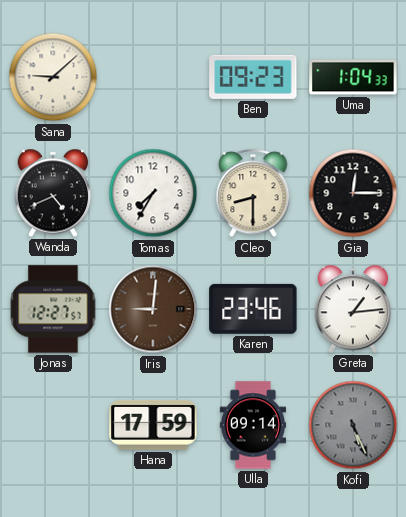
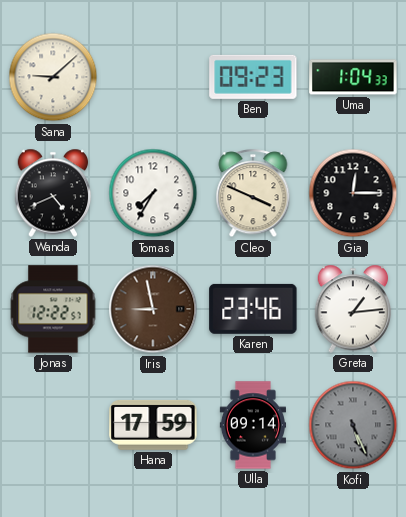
Cleo: 8:30 -> 3:49
Jonas: 12:27 -> 12:22
Iris: 9:01 -> 8:58
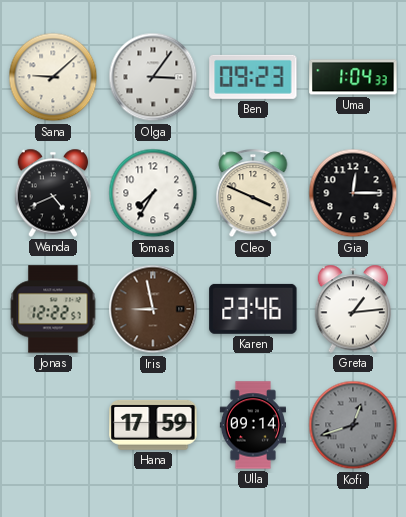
Olga: none -> 3:06
Kofi: 5:26 -> 12:42
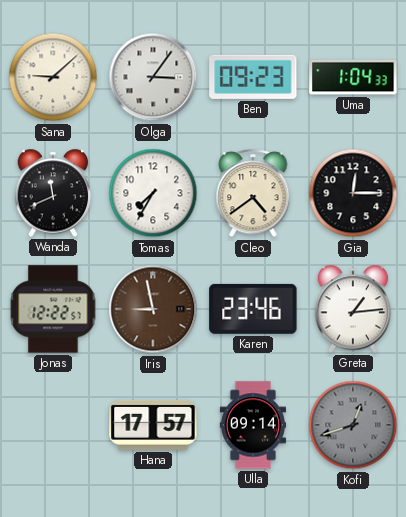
Wanda: 4:41 -> 11:41
Cleo: 3:49 -> 4:39
Hana: 17:59 -> 17:57
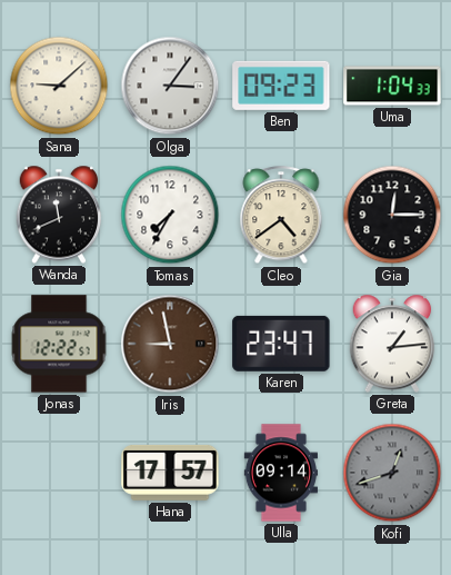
Karen: 23:46 -> 23:47
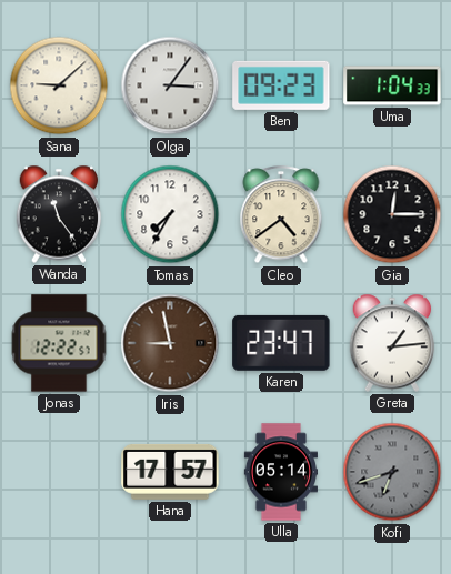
Wanda: 11:41 -> 11:24
Ulla: 09:14 -> 05:14
Kofi: 12:42 -> 6:42
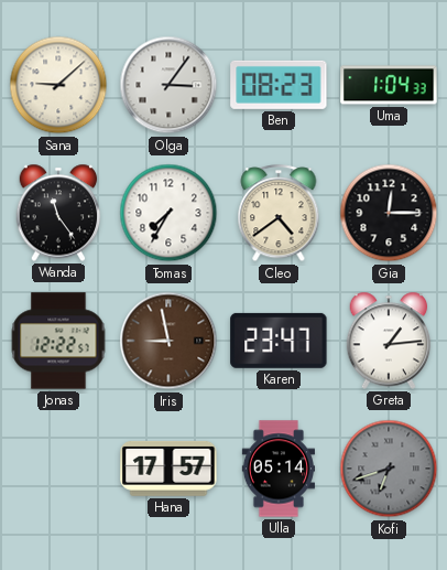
Ben: 09:23 -> 08:23
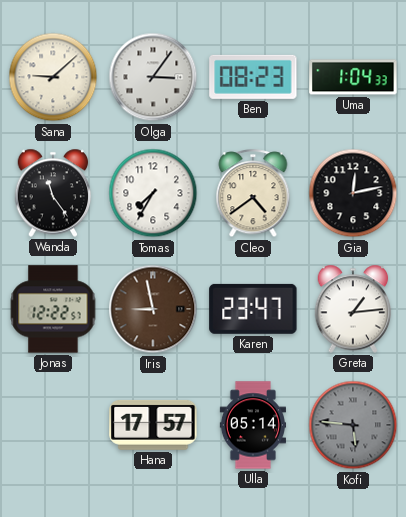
Gia: 12:15 -> 12:13
Kofi: 6:42 -> 5:46
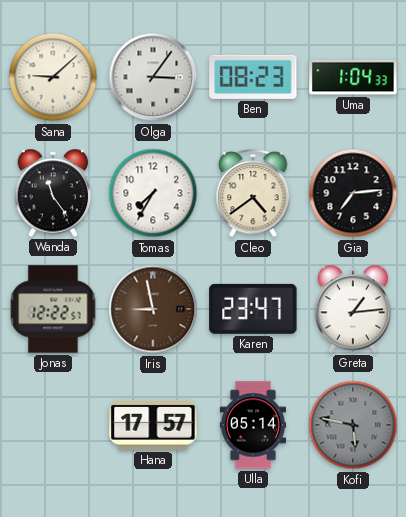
Gia: 12:13 -> 7:14
Kofi: 5:46 -> 5:47
